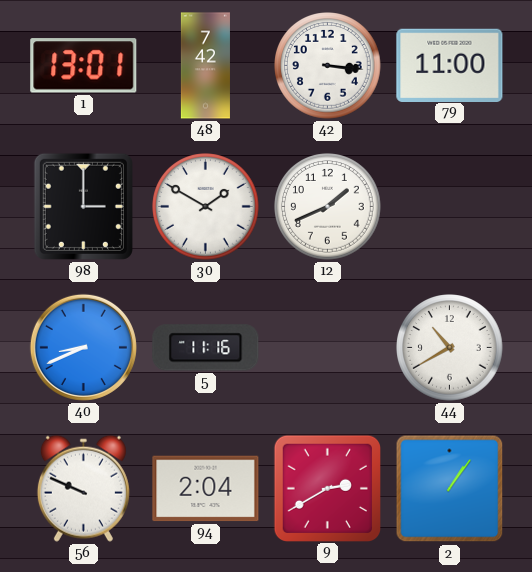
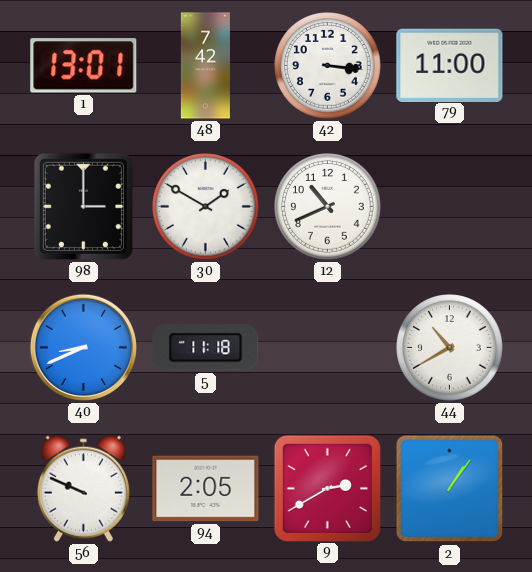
12: 1:41 -> 10:41
5: 11:16 -> 11:18
94: 2:04 -> 2:05
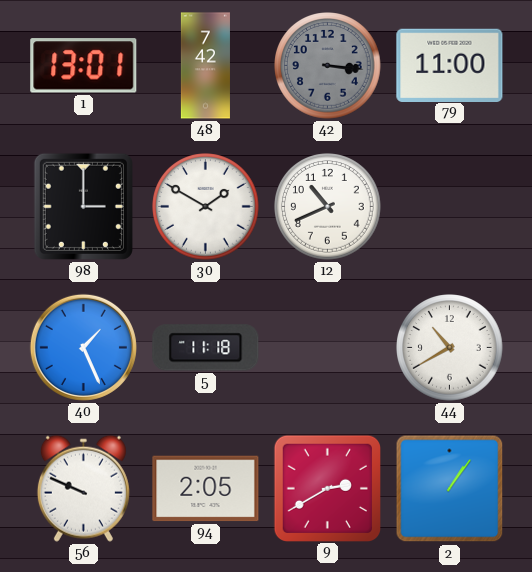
42 dial: white -> grey
40: 8:41 -> 1:26
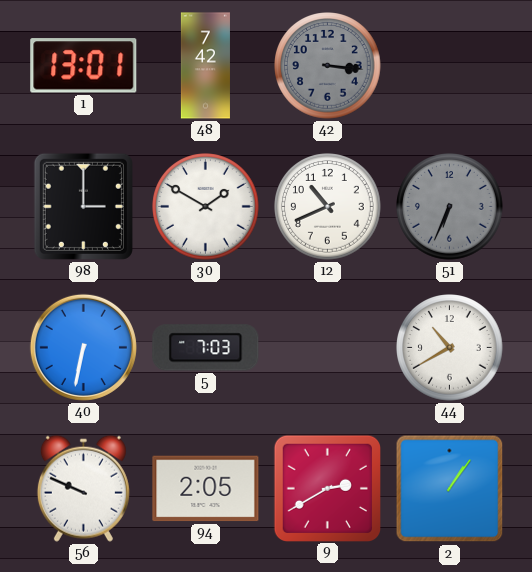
79: 11:00 -> none
51: none -> 6:34
40: 1:26 -> 6:32
5: 11:18 -> 7:03
